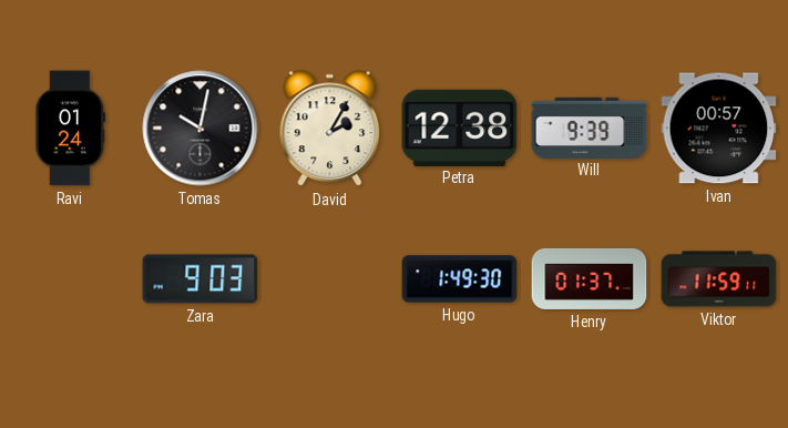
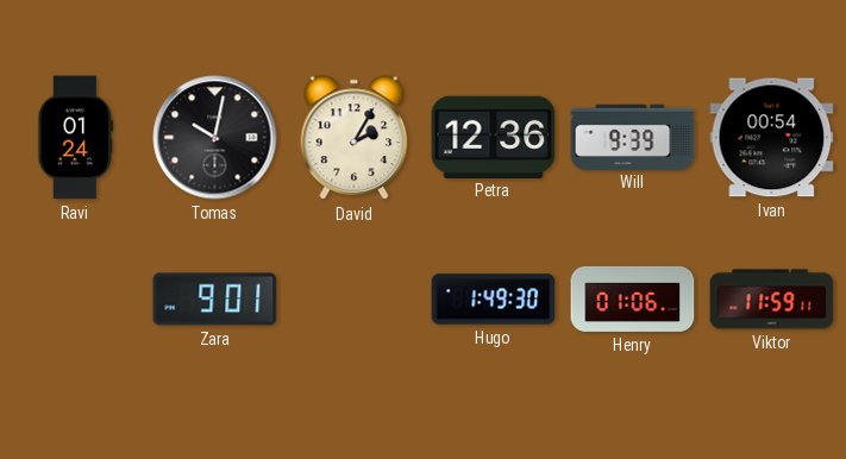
Petra: 12:38 -> 12:36
Ivan: 00:57 -> 00:54
Zara: 9:03 -> 9:01
Henry: 01:37 -> 01:06
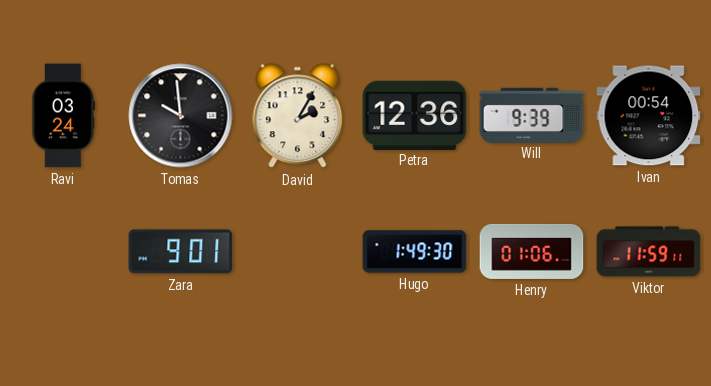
Ravi: 01:24 -> 03:24
Tomas: 10:02 -> 9:59
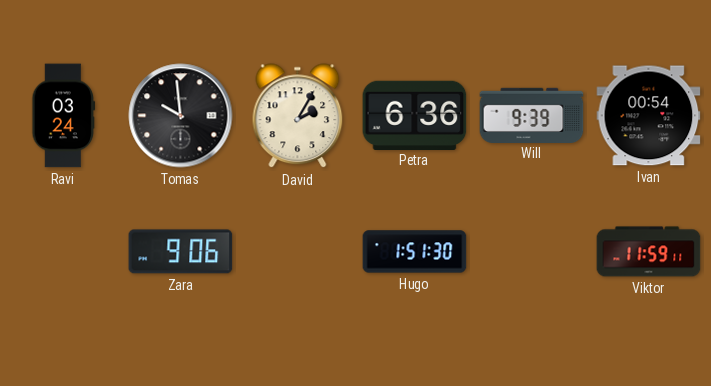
Petra: 12:36 -> 6:36
Zara: 9:01 -> 9:06
Hugo: 1:49 -> 1:51
Henry: 01:06 -> none
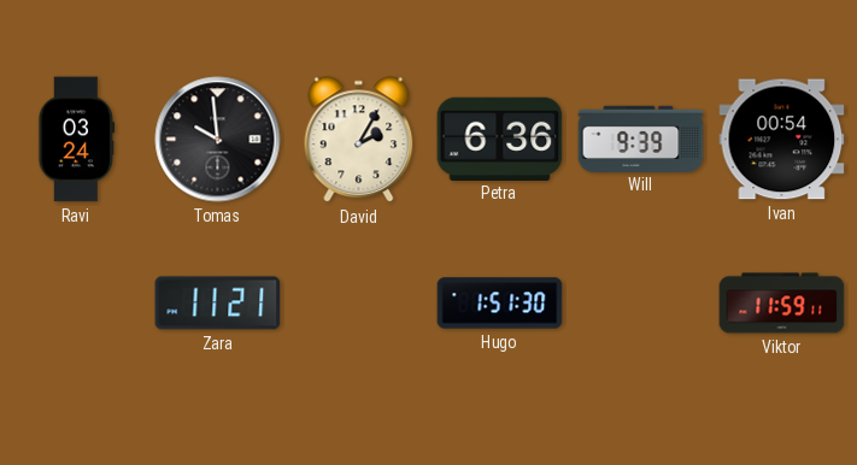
Zara: 9:06 -> 11:21
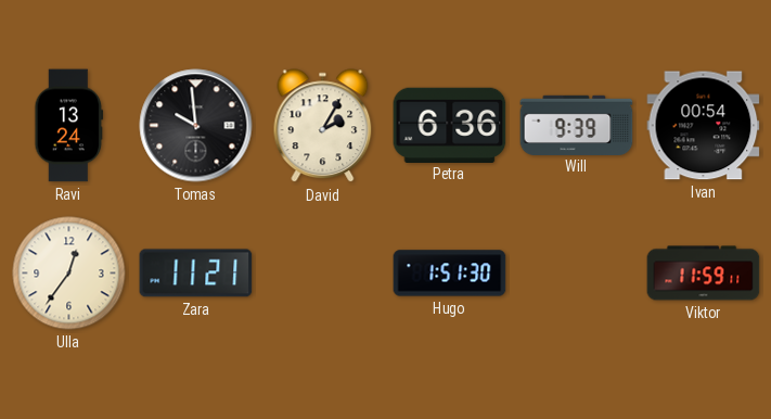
Ravi: 03:24 -> 13:24
Ulla: none -> 12:36
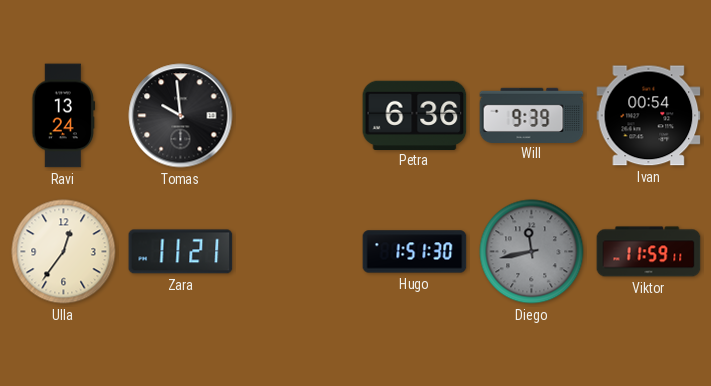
David: 2:05 -> none
Diego: none -> 11:43
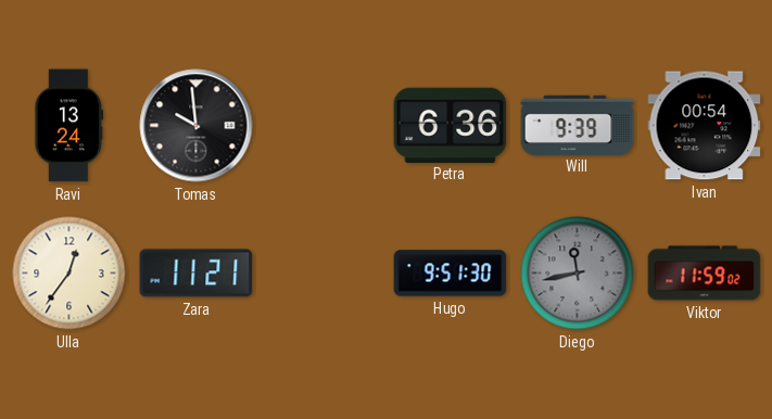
Hugo: 1:51 -> 9:51
Viktor: 11:59:11 -> 11:59:02
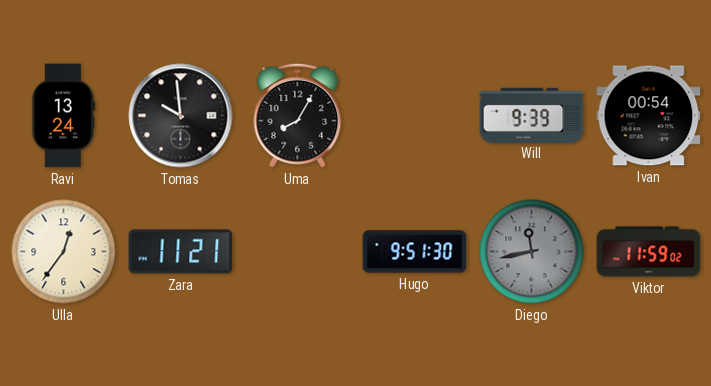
Uma: none -> 8:05
Petra: 6:36 -> none
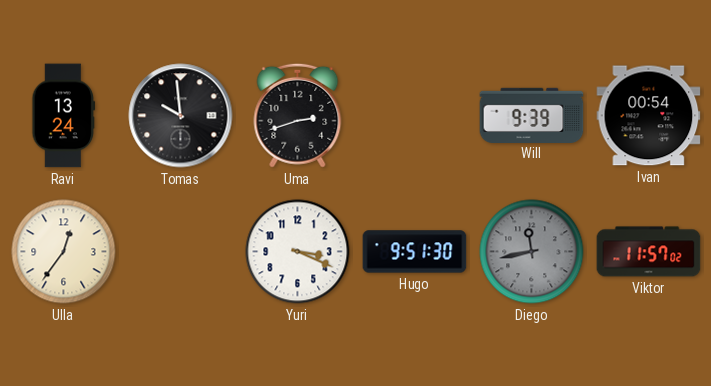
Uma: 8:05 -> 2:42
Zara: 11:21 -> none
Yuri: none -> 3:19
Viktor: 11:59 -> 11:57
